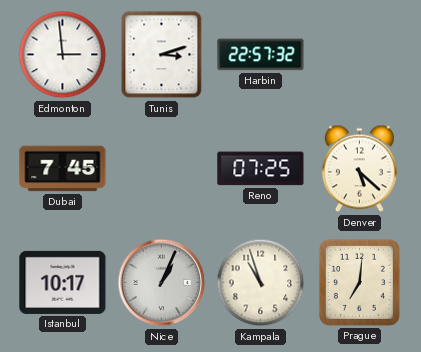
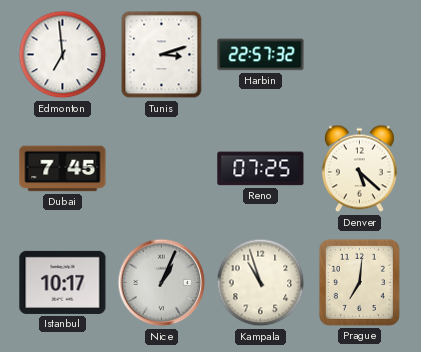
Edmonton: 2:59 -> 6:59
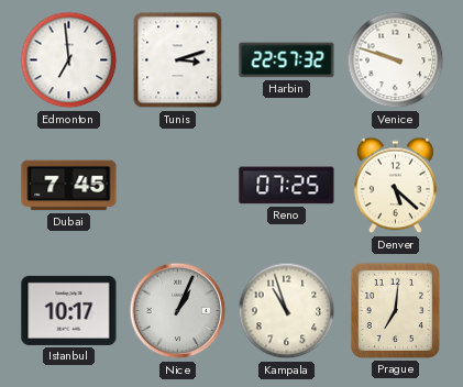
Venice: none -> 9:48
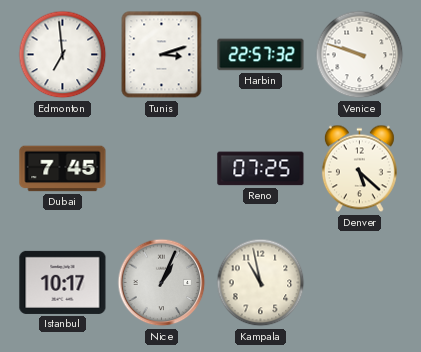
Kampala: 10:57 -> 10:58
Prague: 7:01 -> none
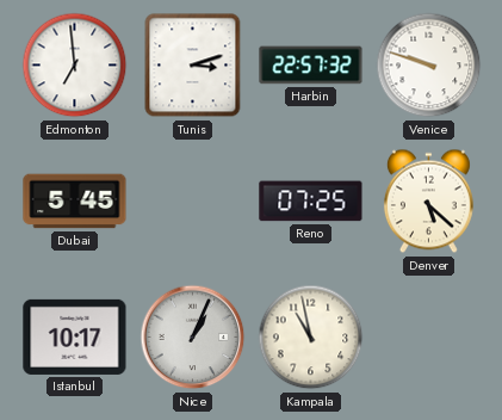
Dubai: 7:45 -> 5:45
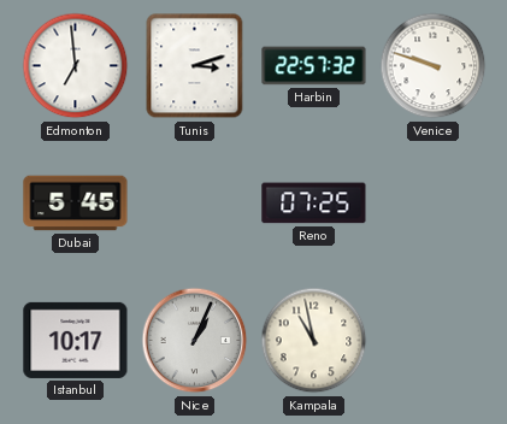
Denver: 5:22 -> none
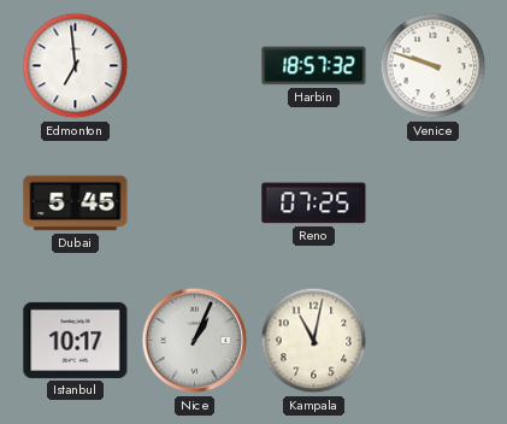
Tunis: 3:12 -> none
Harbin: 22:57 -> 18:57
Kampala: 10:58 -> 11:02
